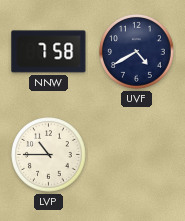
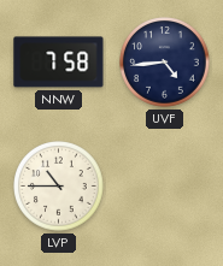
UVF: 4:40 -> 4:44
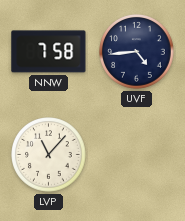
LVP: 10:45 -> 11:07
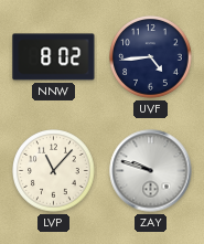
NNW: 7:58 -> 8:02
ZAY: none -> 9:48
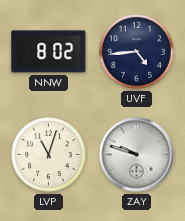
LVP: 11:07 -> 11:03
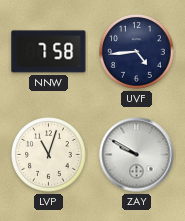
NNW: 8:02 -> 7:58
ZAY: 9:48 -> 9:50
